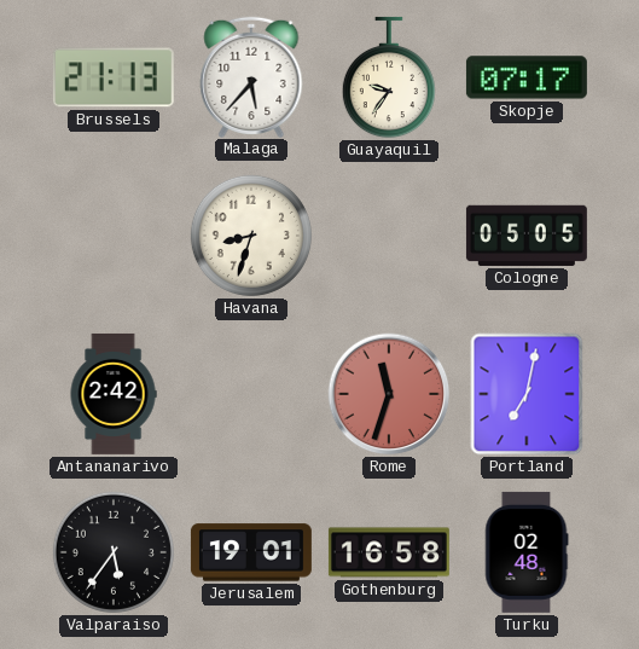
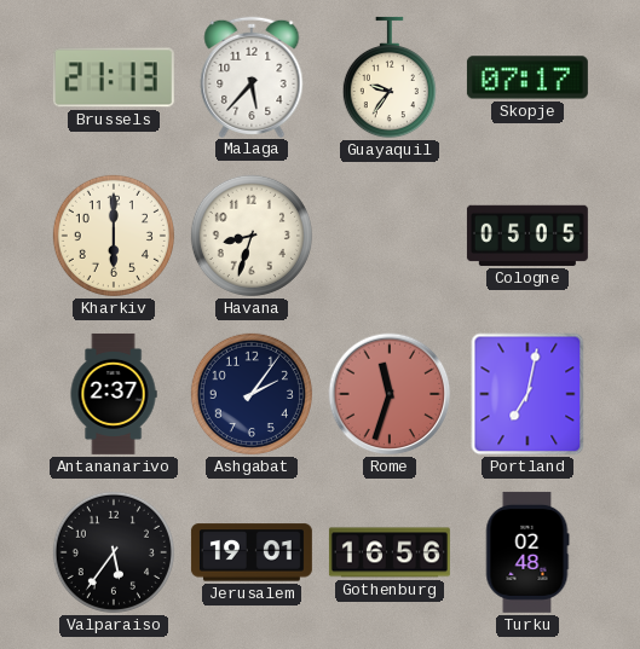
Kharkiv: none -> 6:00
Antananarivo: 2:42 -> 2:37
Ashgabat: none -> 2:06
Gothenburg: 16:58 -> 16:56
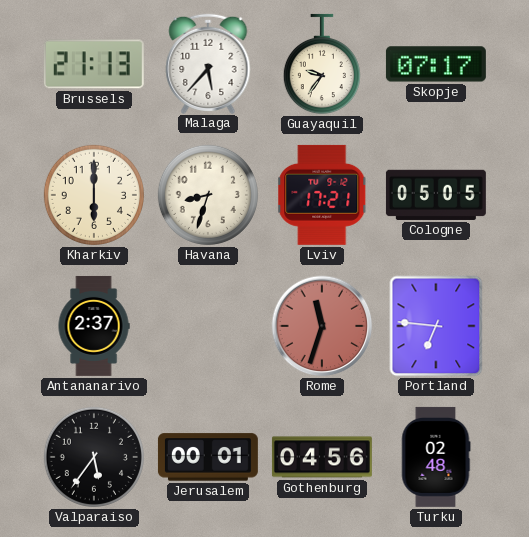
Lviv: none -> 17:21
Ashgabat: 2:06 -> none
Portland: 7:02 -> 6:46
Jerusalem: 19:01 -> 00:01
Gothenburg: 16:56 -> 04:56
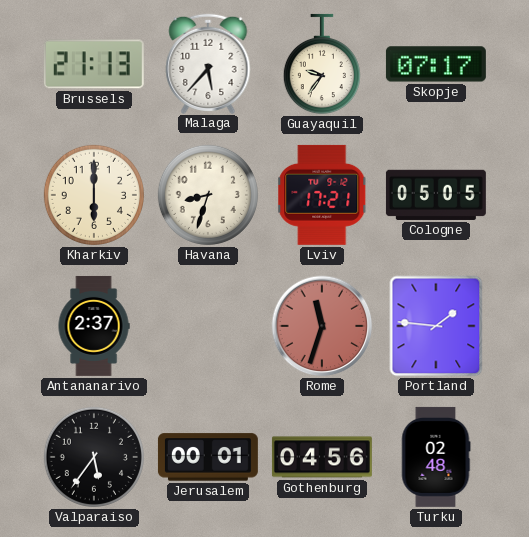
Portland: 6:46 -> 1:46
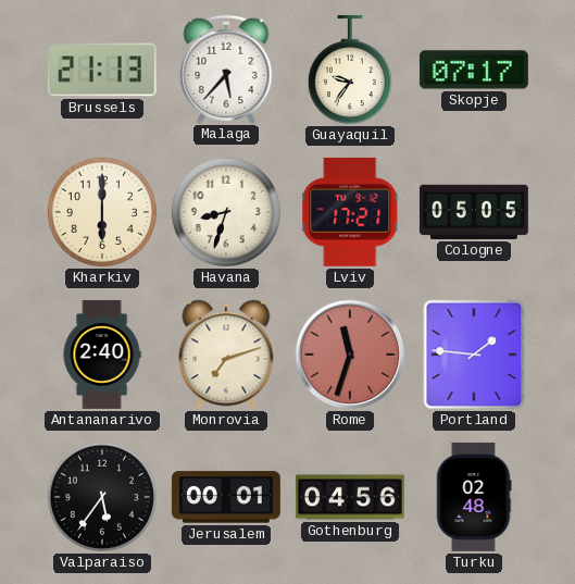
Antananarivo: 2:37 -> 2:40
Monrovia: none -> 7:12
